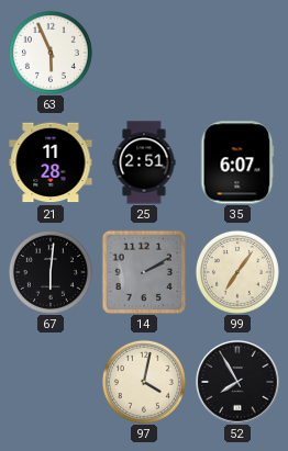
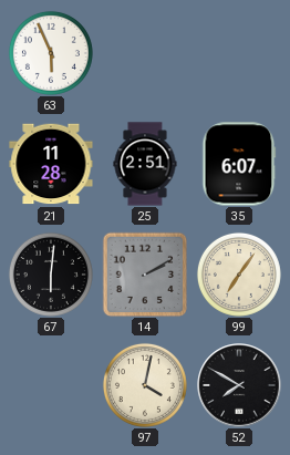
52: 7:55 -> 7:50
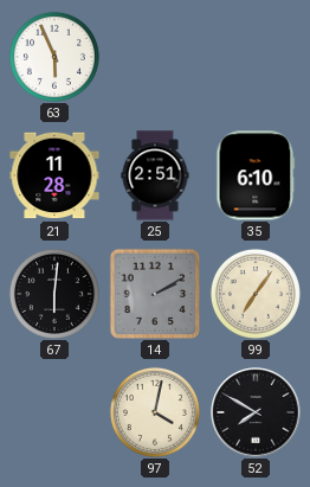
35: 6:07 -> 6:10
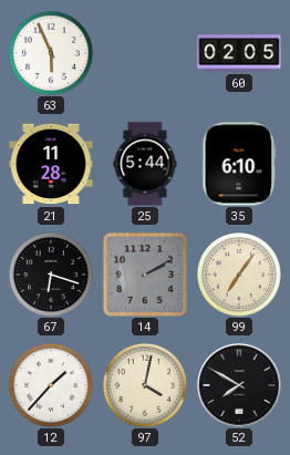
60: none -> 02:05
25: 2:51 -> 5:44
67: 6:01 -> 6:18
12: none -> 1:37
